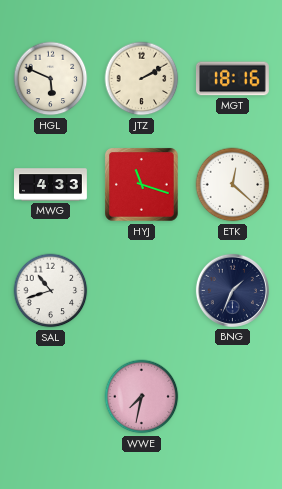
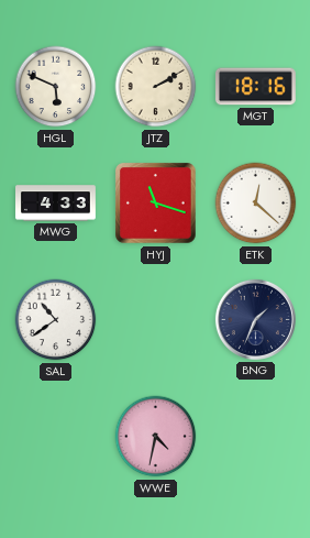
SAL: 10:42 -> 10:39
WWE: 7:32 -> 4:32
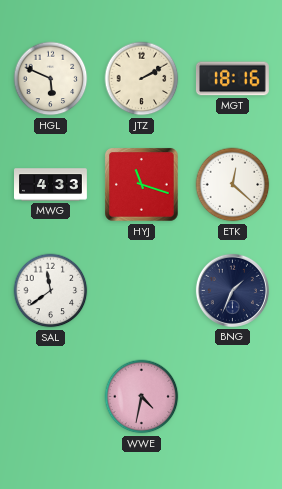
SAL: 10:39 -> 11:39
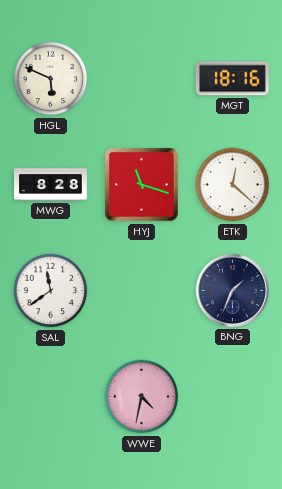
JTZ: 2:10 -> none
MWG: 4:33 -> 8:28
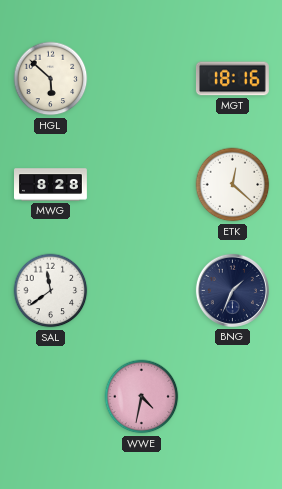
HGL: 5:49 -> 5:52
HYJ: 11:18 -> none
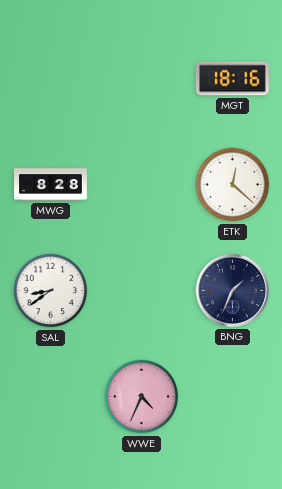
HGL: 5:52 -> none
SAL: 11:39 -> 8:39
WWE: 4:32 -> 4:34
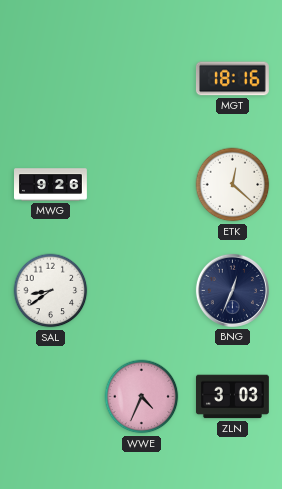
MWG: 8:28 -> 9:26
BNG: 1:34 -> 12:34
ZLN: none -> 3:03
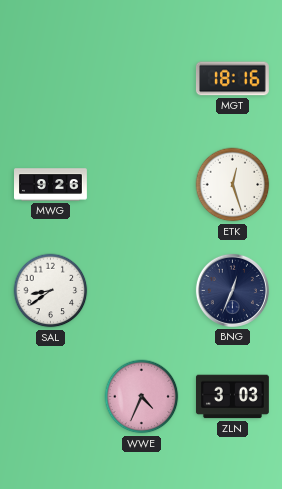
ETK: 12:22 -> 12:27
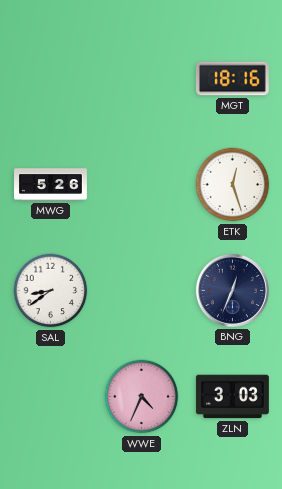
MWG: 9:26 -> 5:26
